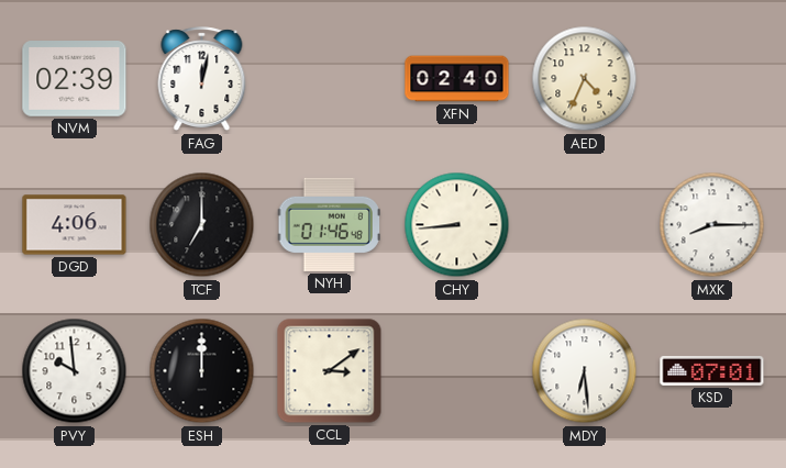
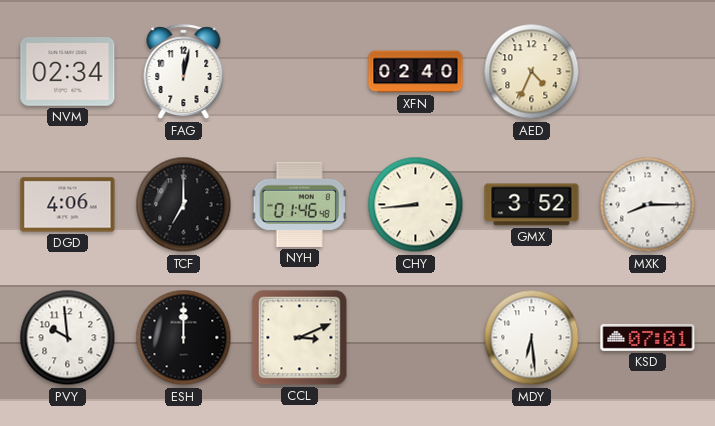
NVM: 02:39 -> 02:34
GMX: none -> 3:52
CCL: 3:09 -> 3:11
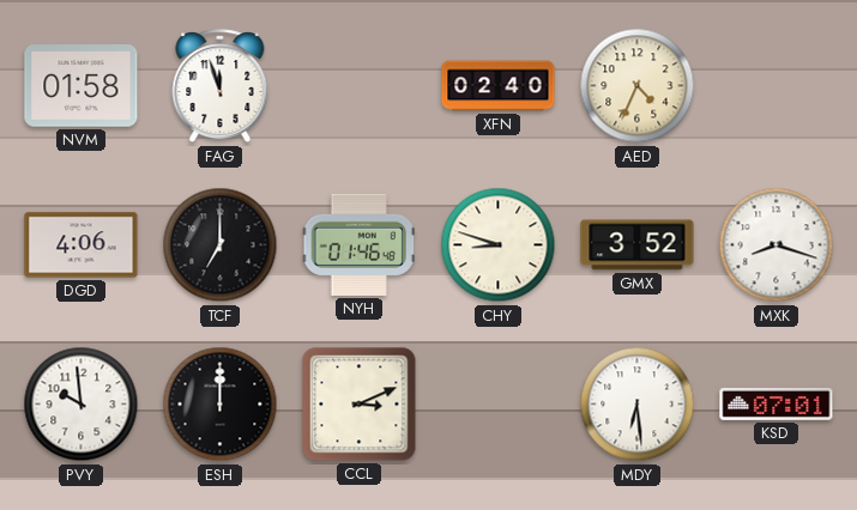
NVM: 02:34 -> 01:58
FAG: 12:02 -> 11:57
CHY: 8:44 -> 8:48
MXK: 8:15 -> 8:18
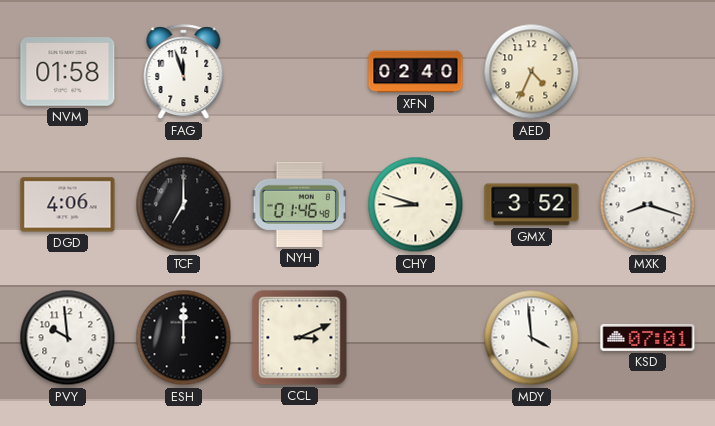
MDY: 6:29 -> 3:59
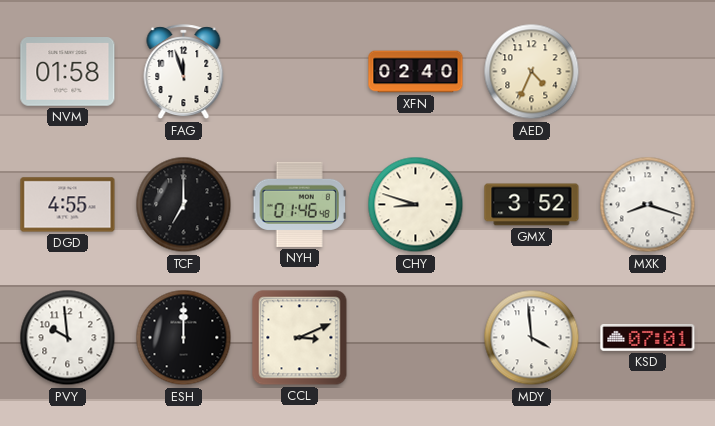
DGD: 4:06 -> 4:55
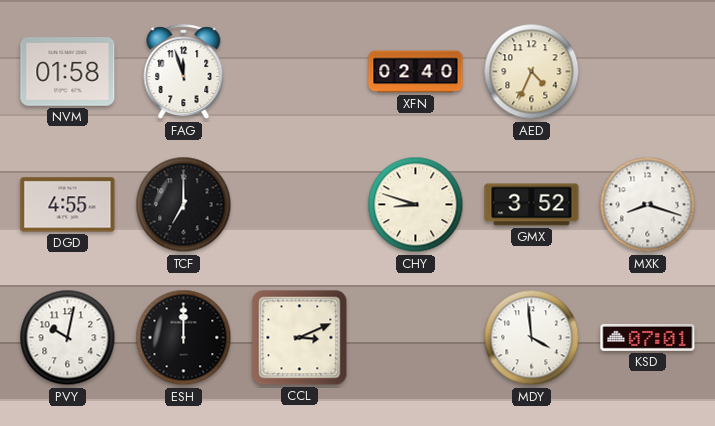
NYH: 01:46 -> none
PVY: 9:59 -> 10:02
